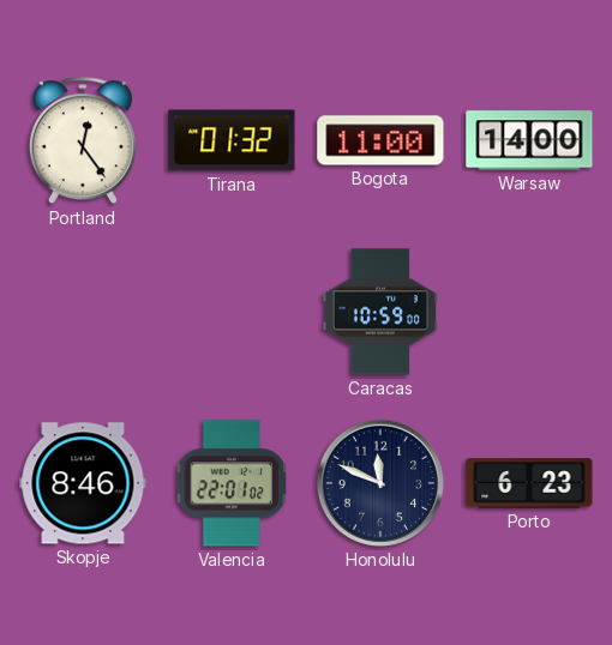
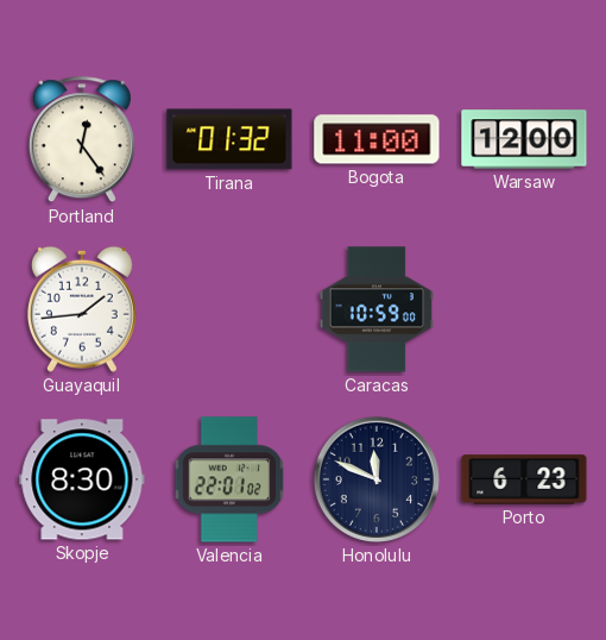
Warsaw: 14:00 -> 12:00
Guayaquil: none -> 1:44
Skopje: 8:46 -> 8:30
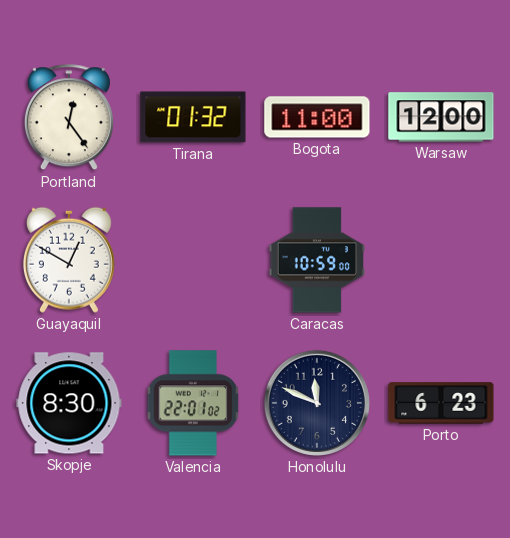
Guayaquil: 1:44 -> 12:50
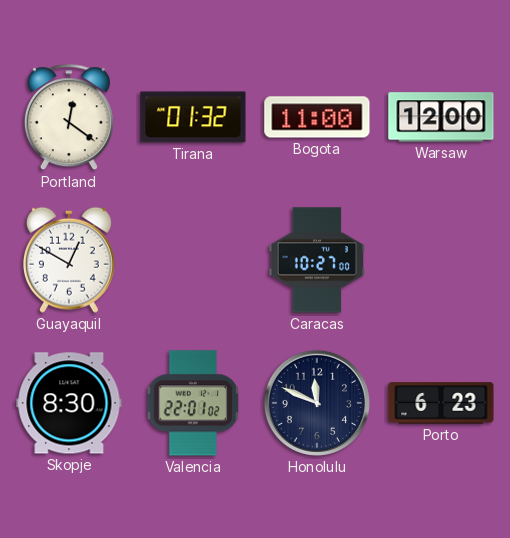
Portland: 12:24 -> 12:21
Caracas: 10:59 -> 10:27
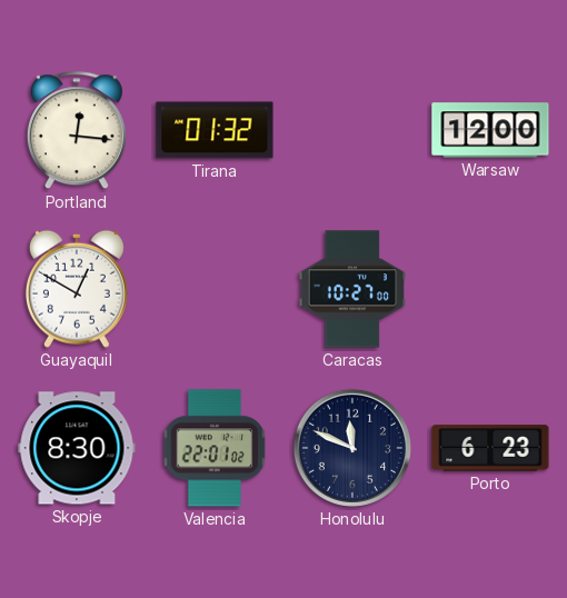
Portland: 12:21 -> 12:16
Bogota: 11:00 -> none
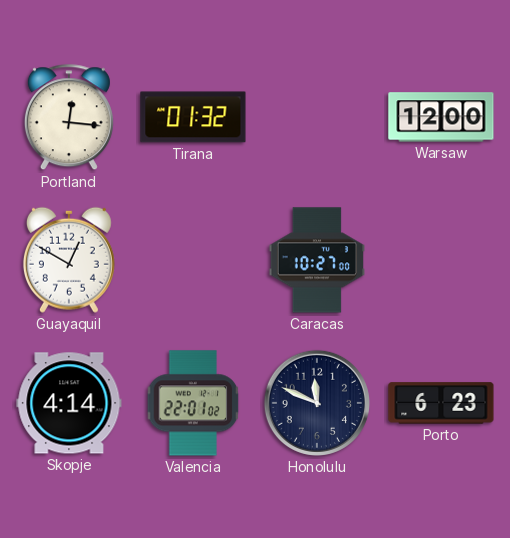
Skopje: 8:30 -> 4:14
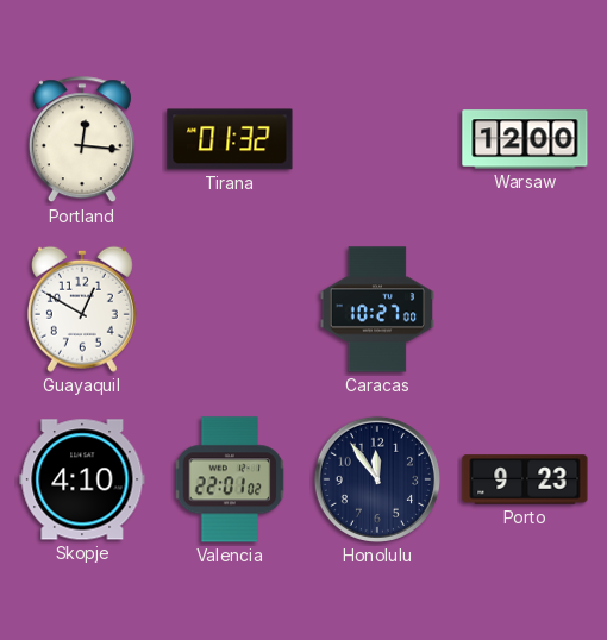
Skopje: 4:14 -> 4:10
Honolulu: 11:49 -> 11:54
Porto: 6:23 -> 9:23
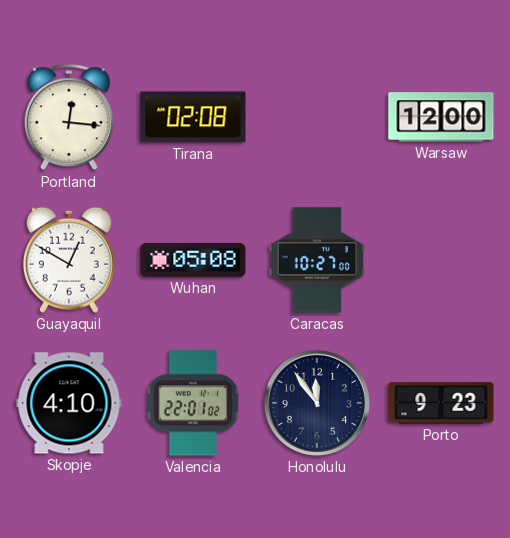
Tirana: 01:32 -> 02:08
Wuhan: none -> 05:08
